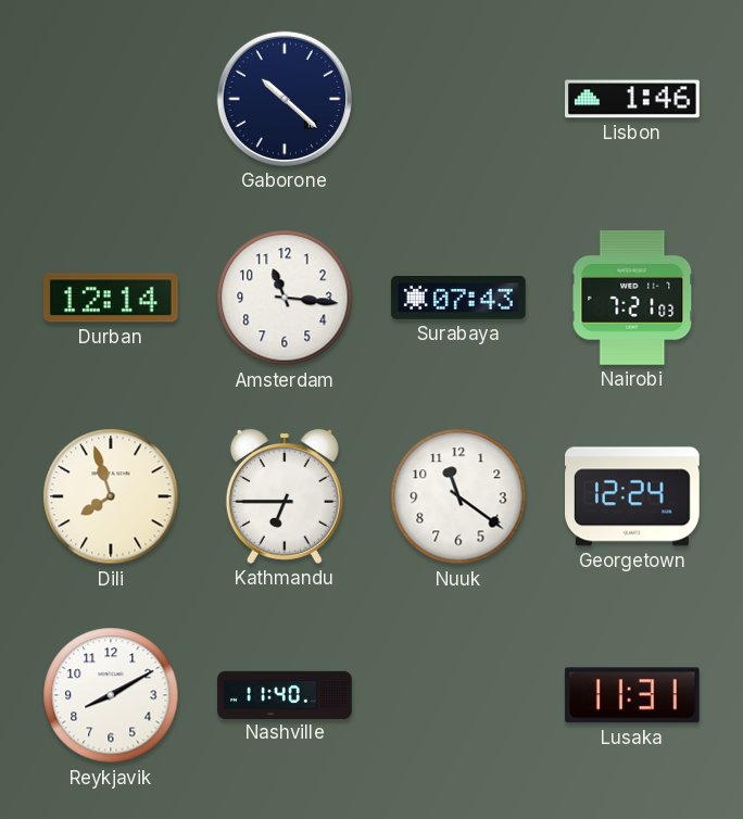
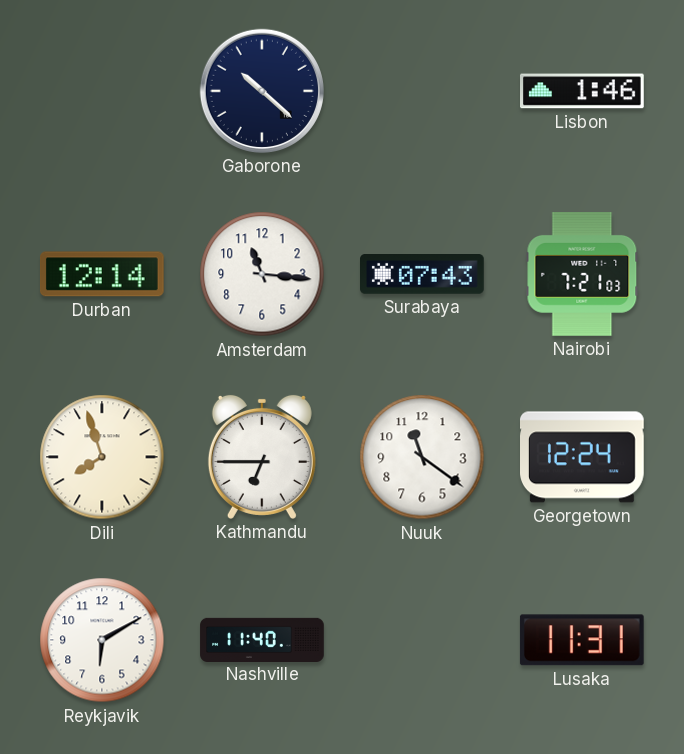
Reykjavik: 8:10 -> 6:10
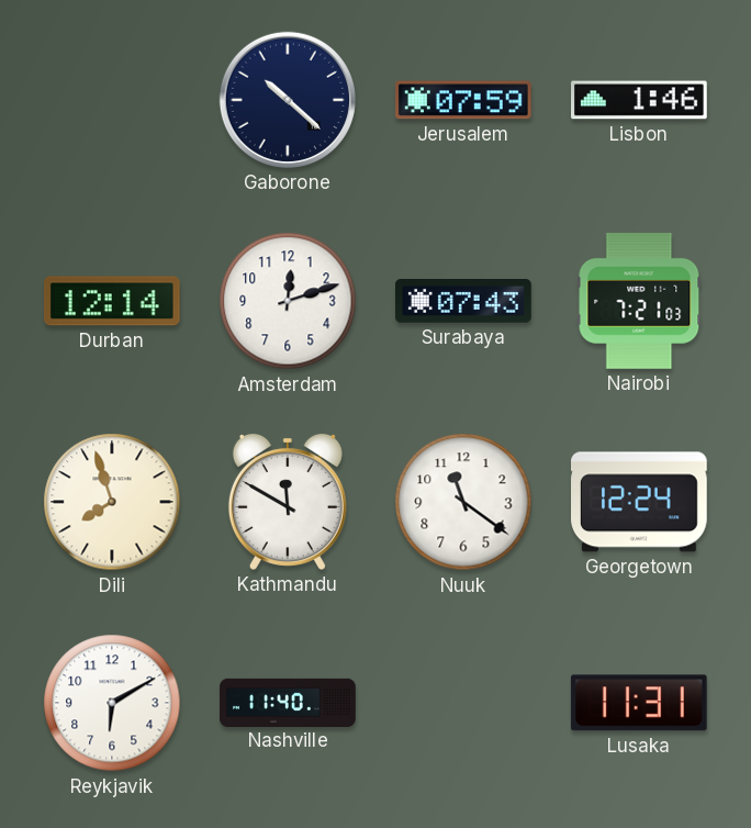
Jerusalem: none -> 07:59
Amsterdam: 11:16 -> 12:12
Kathmandu: 6:45 -> 11:50
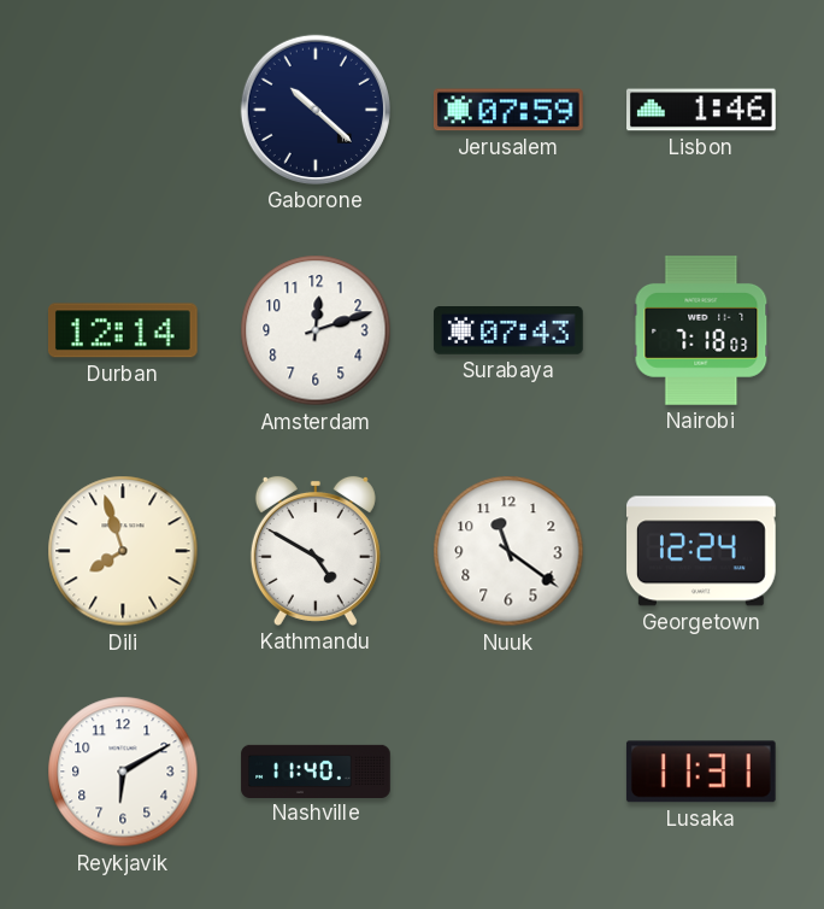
Nairobi: 7:21 -> 7:18
Kathmandu: 11:50 -> 4:50
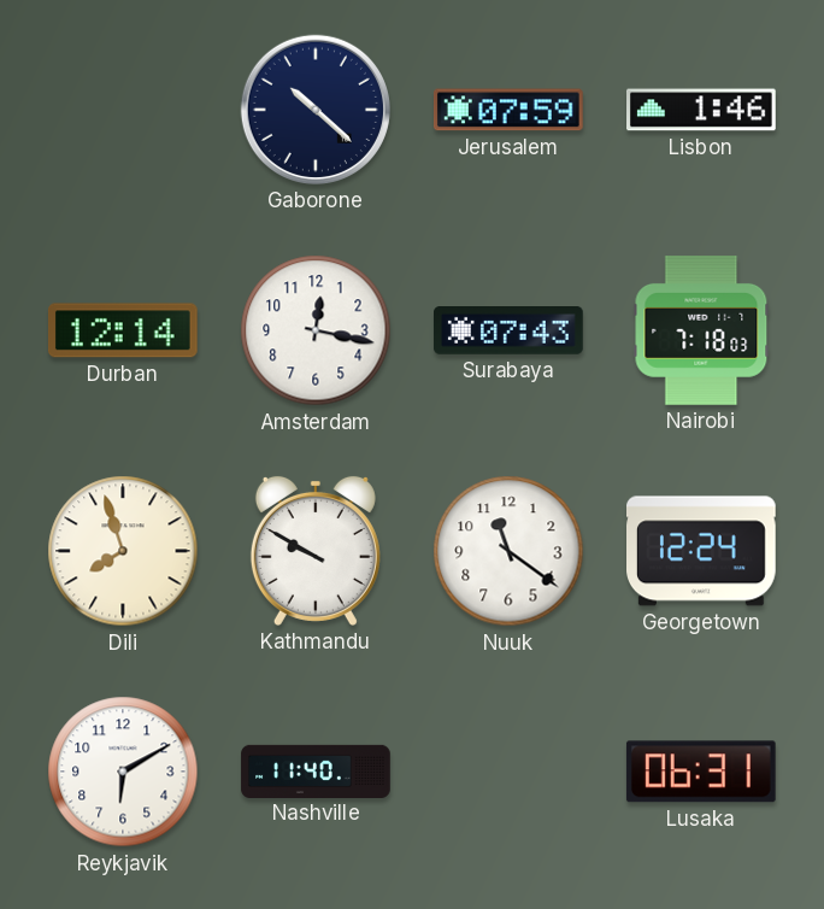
Amsterdam: 12:12 -> 12:17
Kathmandu: 4:50 -> 9:50
Lusaka: 11:31 -> 06:31
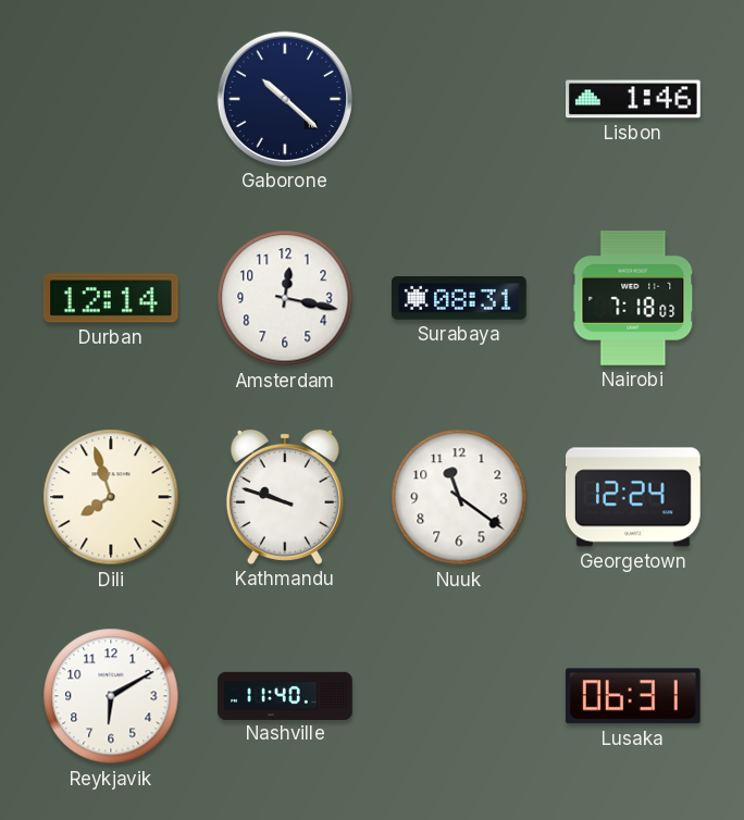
Jerusalem: 07:59 -> none
Surabaya: 07:43 -> 08:31
Kathmandu: 9:50 -> 9:48
